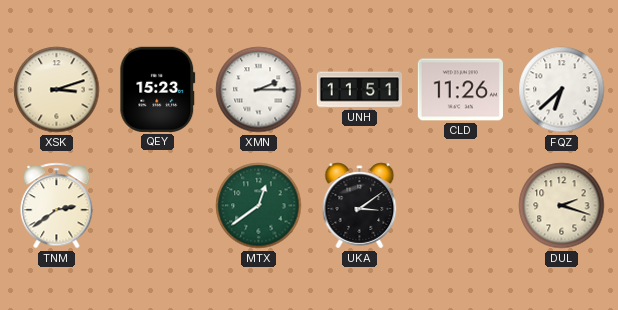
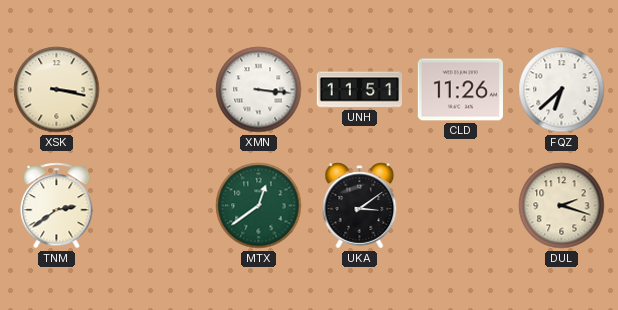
XSK: 3:12 -> 3:17
QEY: 15:23 -> none
XMN: 2:15 -> 3:16
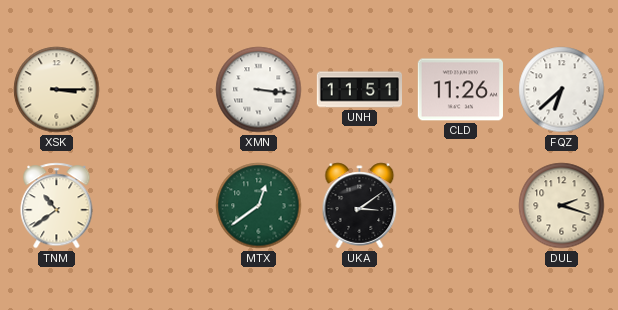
XSK: 3:17 -> 3:15
TNM: 2:39 -> 10:39
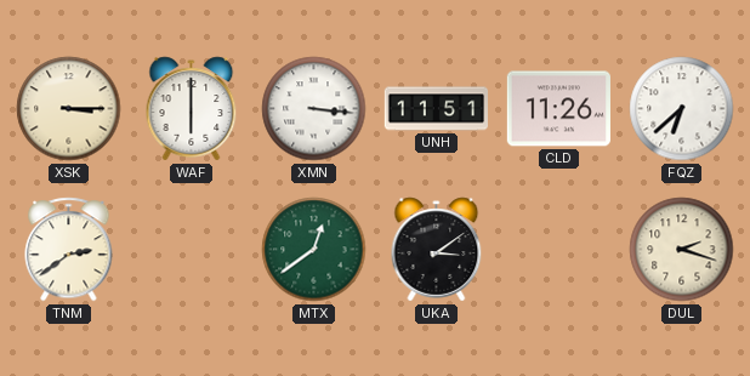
WAF: none -> 6:00
TNM: 10:39 -> 2:39
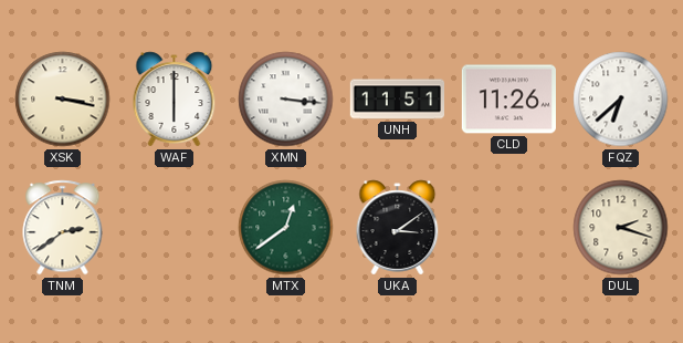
XSK: 3:15 -> 3:17
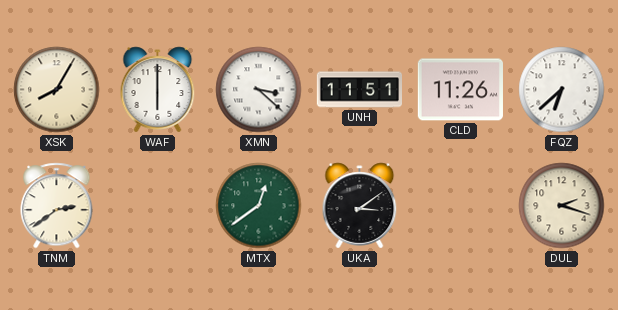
XSK: 3:17 -> 8:05
XMN: 3:16 -> 3:22
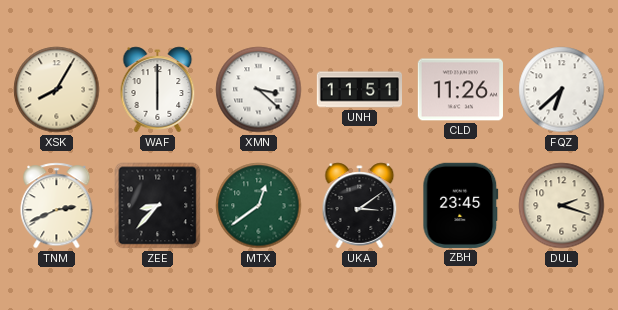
TNM: 2:39 -> 2:41
ZEE: none -> 8:37
ZBH: none -> 23:45
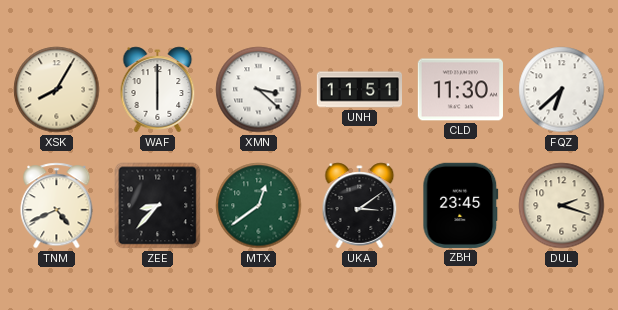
CLD: 11:26 -> 11:30
TNM: 2:41 -> 4:41
